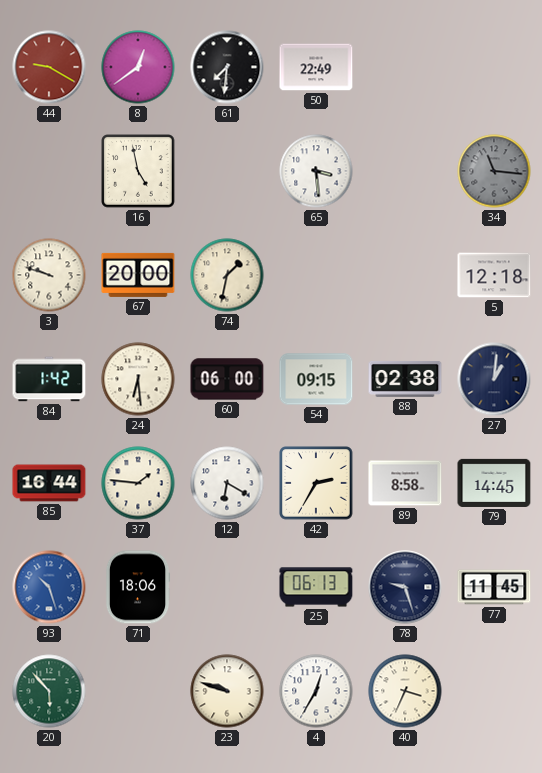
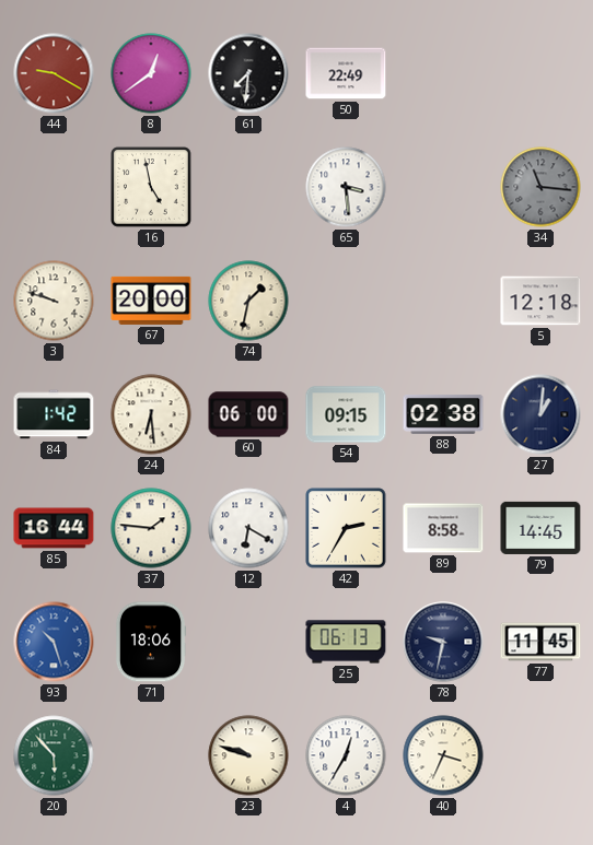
78: 9:27 -> 9:32
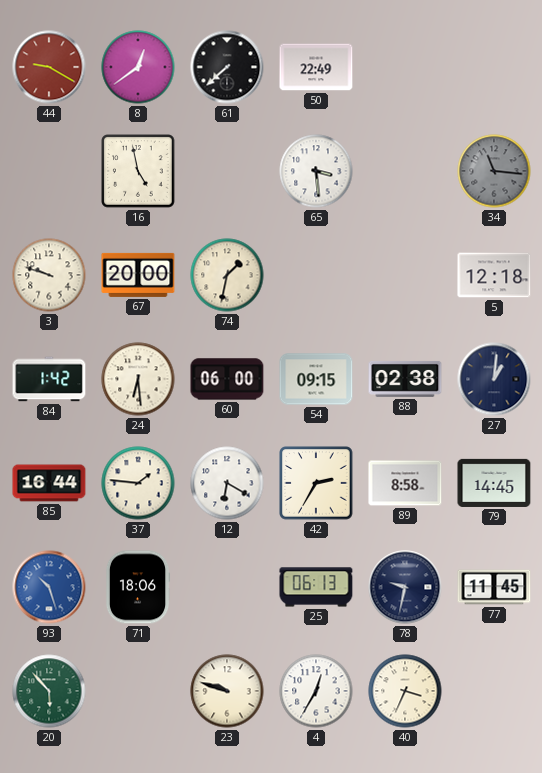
61: 7:31 -> 7:38
